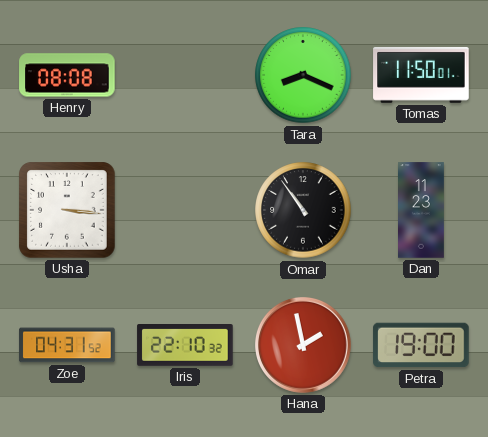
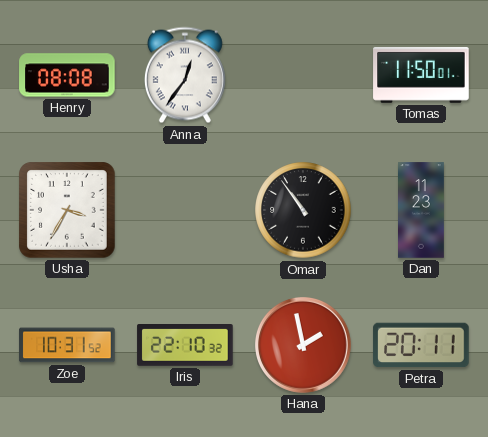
Anna: none -> 12:36
Tara: 8:19 -> none
Usha: 3:16 -> 3:35
Zoe: 04:31 -> 10:31
Petra: 19:00 -> 20:11
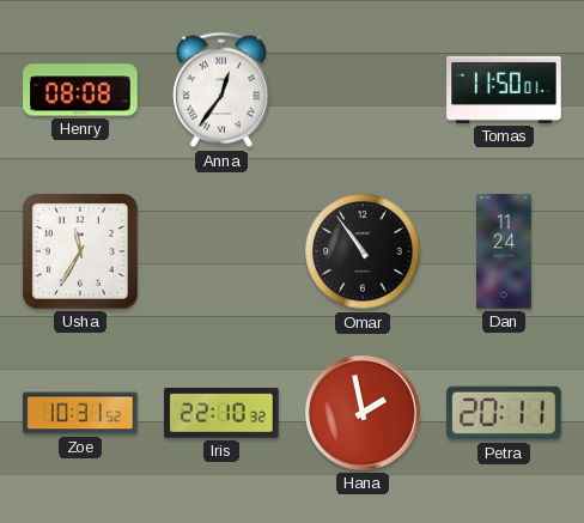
Usha: 3:35 -> 11:35
Dan: 11:23 -> 11:24
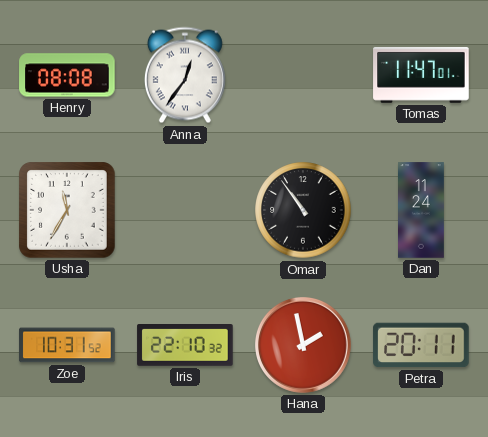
Tomas: 11:50 -> 11:47
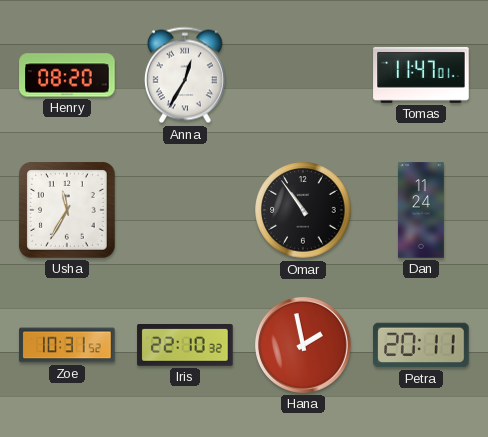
Henry: 08:08 -> 08:20
Anna: 12:36 -> 12:35
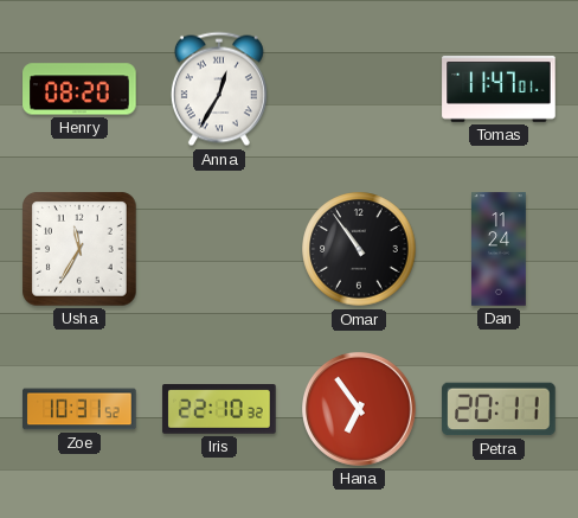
Hana: 1:58 -> 6:54
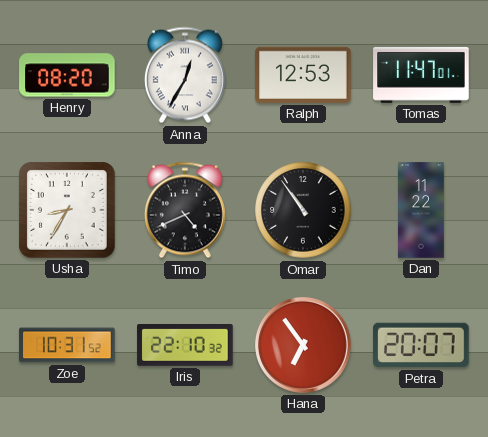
Ralph: none -> 12:53
Usha: 11:35 -> 8:35
Timo: none -> 4:41
Dan: 11:24 -> 11:22
Petra: 20:11 -> 20:07
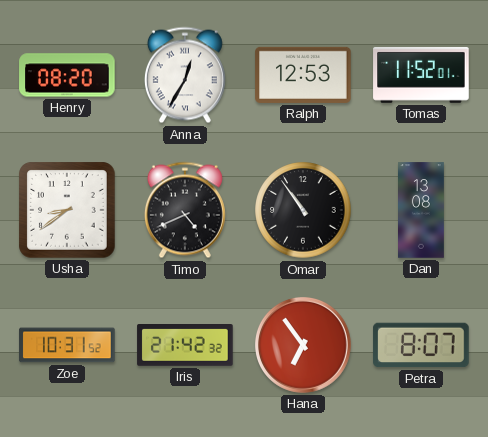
Tomas: 11:47 -> 11:52
Usha: 8:35 -> 8:39
Dan: 11:22 -> 13:08
Iris: 22:10 -> 21:42
Petra: 20:07 -> 8:07
